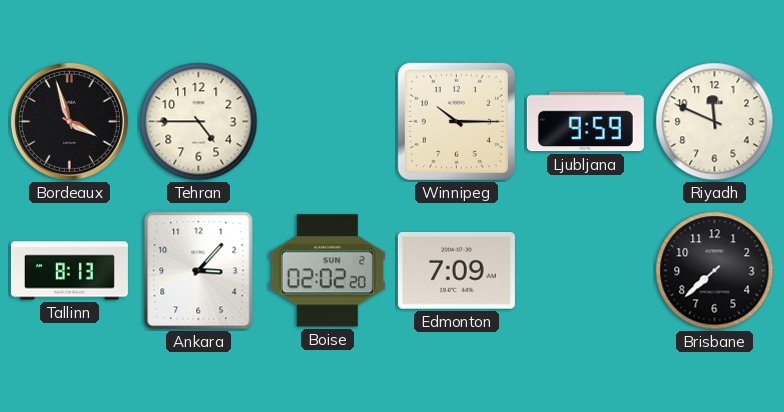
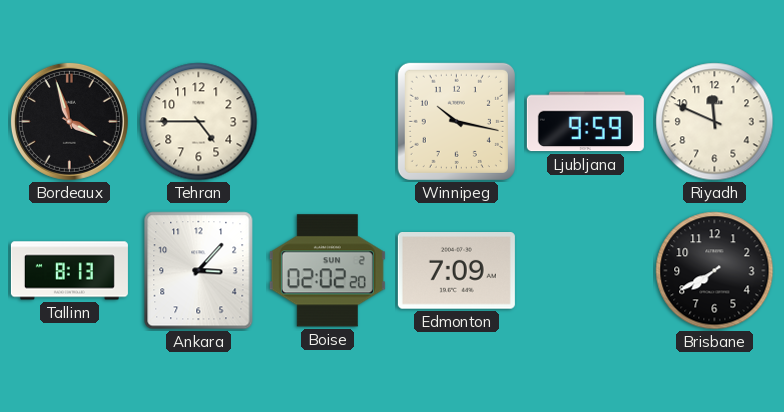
Winnipeg: 10:15 -> 10:17
Brisbane: 7:38 -> 7:40
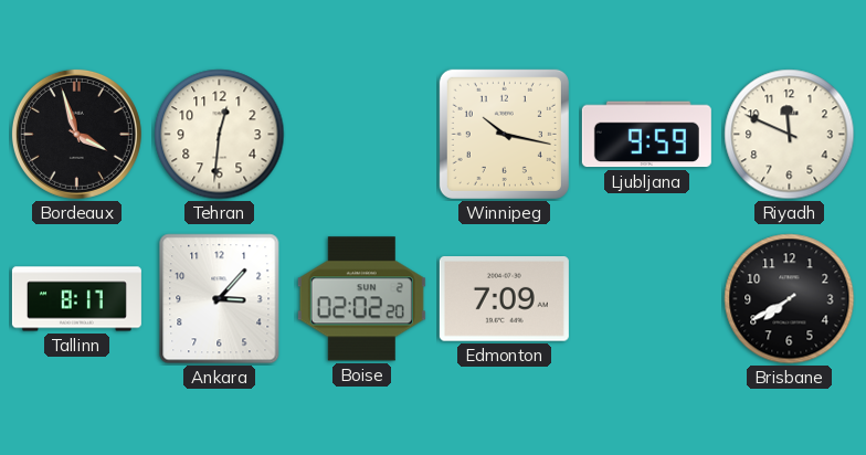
Tehran: 4:45 -> 12:31
Tallinn: 8:13 -> 8:17
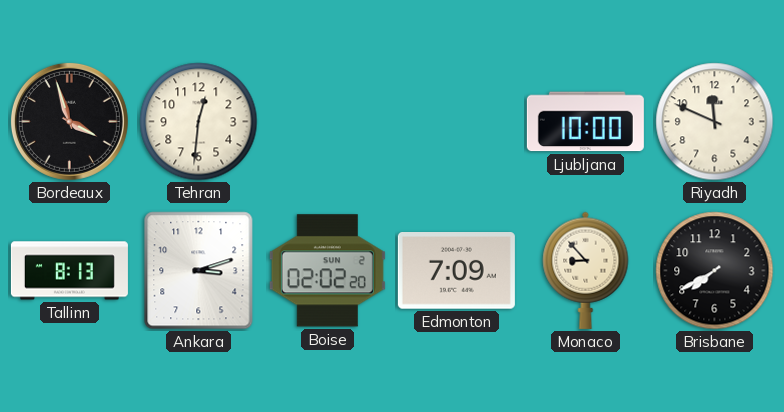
Winnipeg: 10:17 -> none
Ljubljana: 9:59 -> 10:00
Tallinn: 8:17 -> 8:13
Ankara: 3:07 -> 3:12
Monaco: none -> 8:53
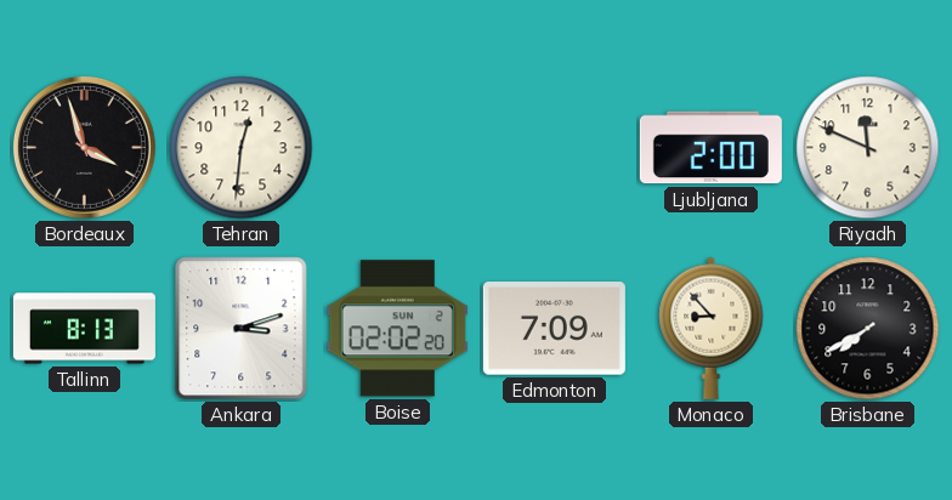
Ljubljana: 10:00 -> 2:00
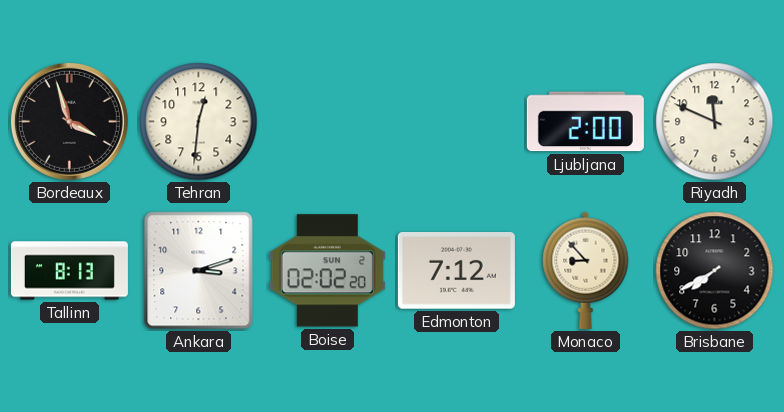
Edmonton: 7:09 -> 7:12
